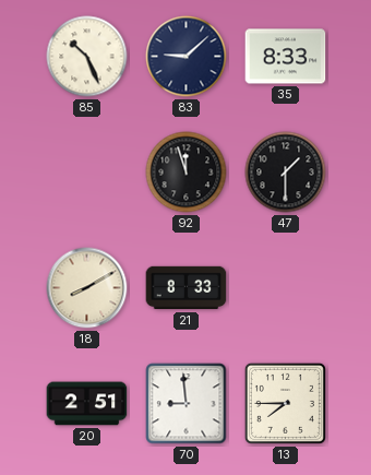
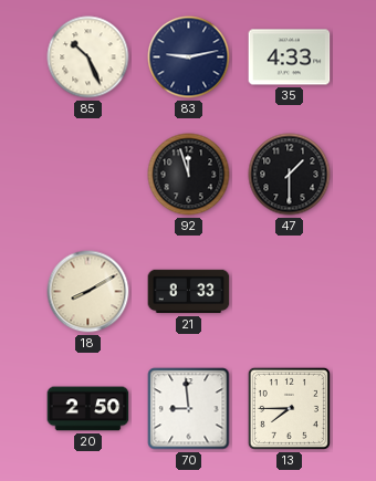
83: 9:08 -> 9:13
35: 8:33 -> 4:33
20: 2:51 -> 2:50
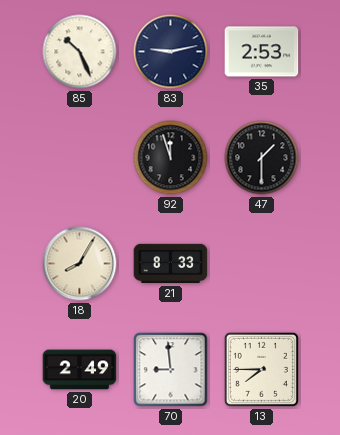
35: 4:33 -> 2:53
18: 8:10 -> 8:05
20: 2:50 -> 2:49
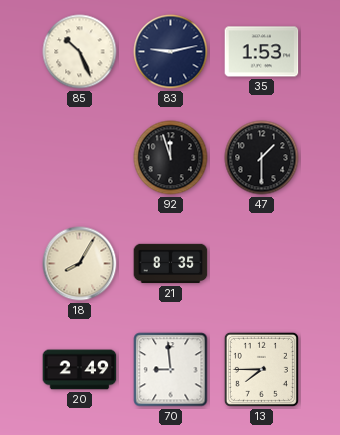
35: 2:53 -> 1:53
21: 8:33 -> 8:35
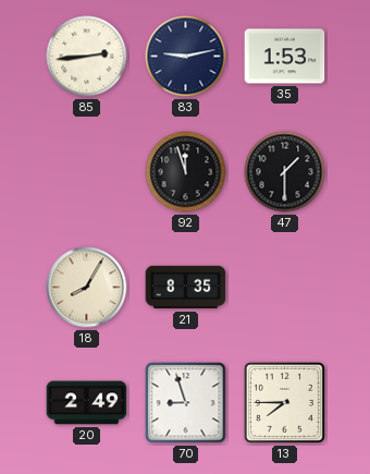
85: 10:26 -> 2:44
70: 8:59 -> 8:57
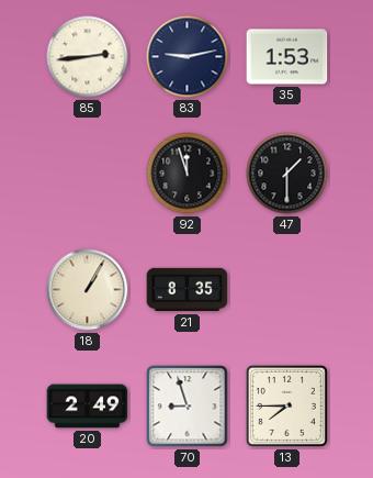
18: 8:05 -> 1:05
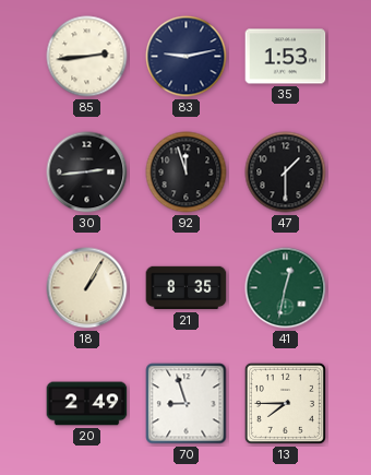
30: none -> 2:44
41: none -> 12:32
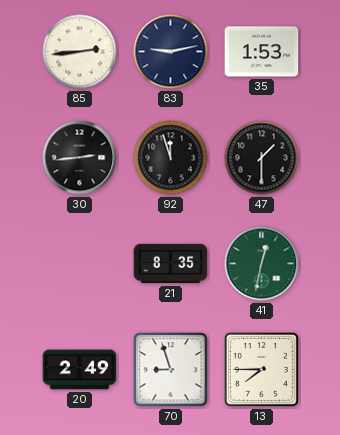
18: 1:05 -> none
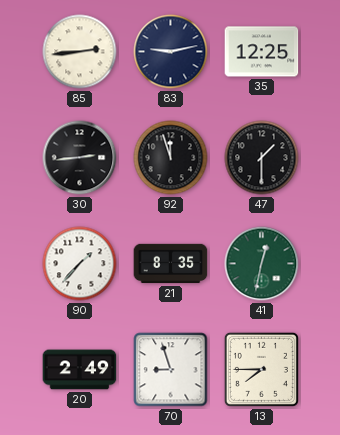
35: 1:53 -> 12:25
90: none -> 1:37
